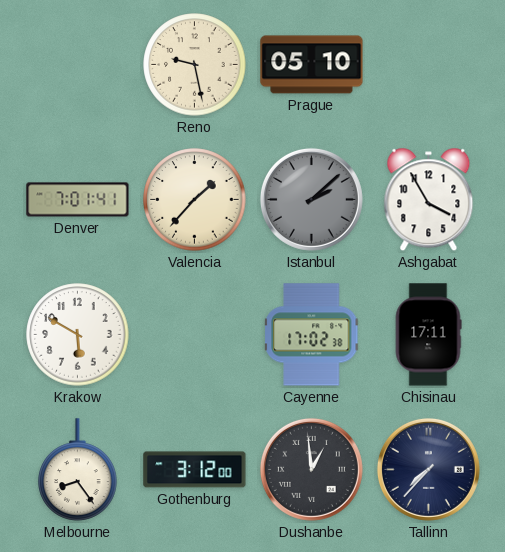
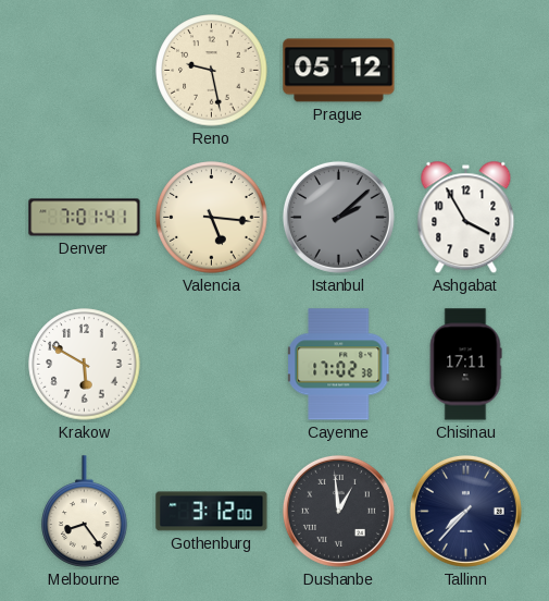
Prague: 05:10 -> 05:12
Valencia: 1:37 -> 5:16
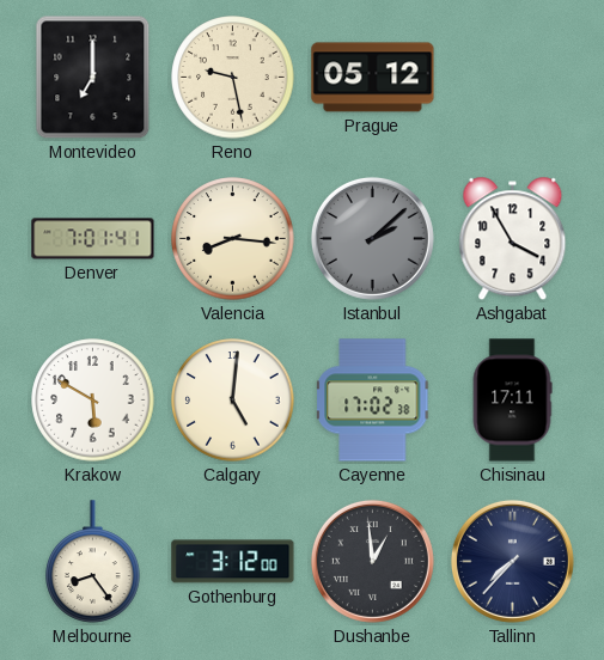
Montevideo: none -> 7:00
Valencia: 5:16 -> 8:16
Calgary: none -> 5:01
